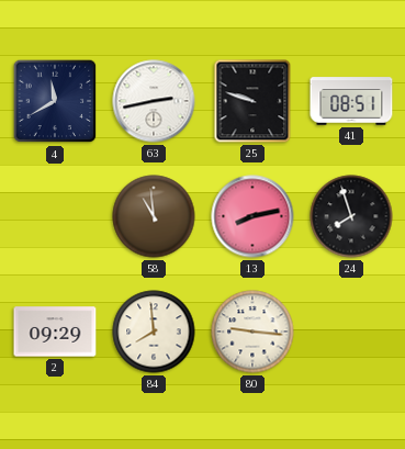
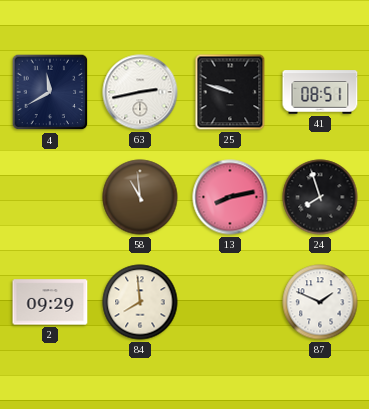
80: 9:16 -> none
87: none -> 1:49
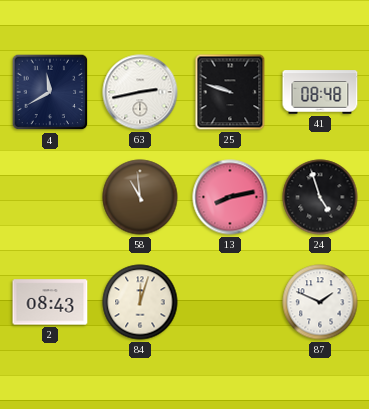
41: 08:51 -> 08:48
24: 7:57 -> 4:57
2: 09:29 -> 08:43
84: 7:59 -> 12:03
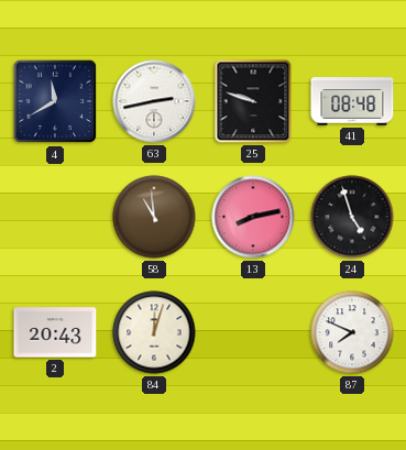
2: 08:43 -> 20:43
87: 1:49 -> 7:49
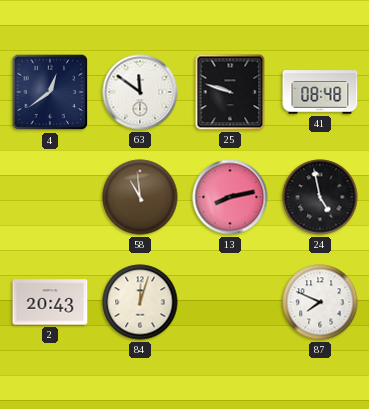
4: 11:40 -> 12:39
63: 2:43 -> 11:51
24: 4:57 -> 4:58
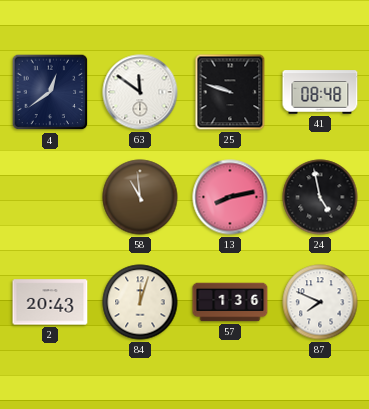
57: none -> 1:36
